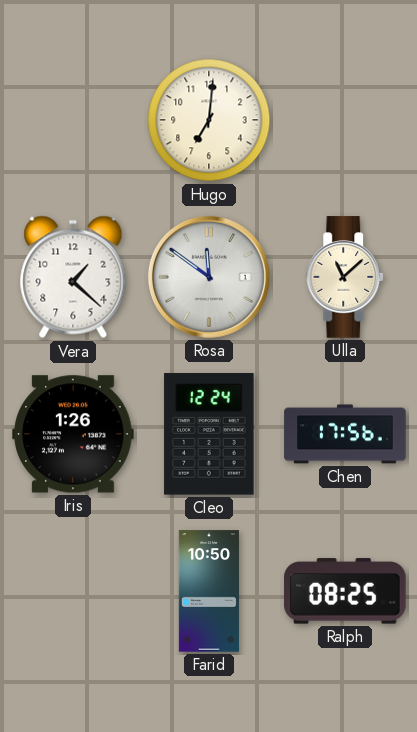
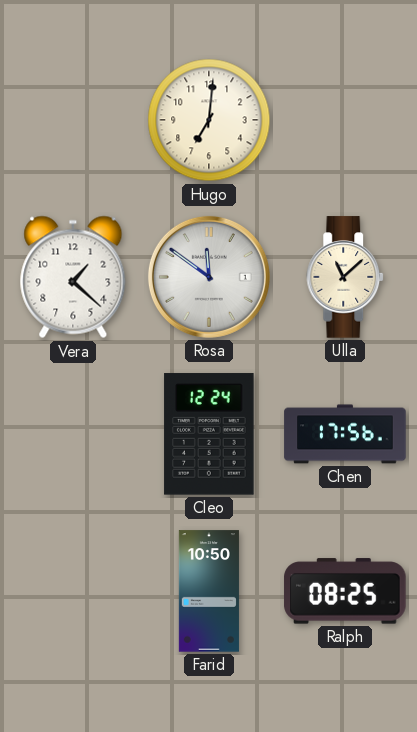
Iris: 1:26 -> none
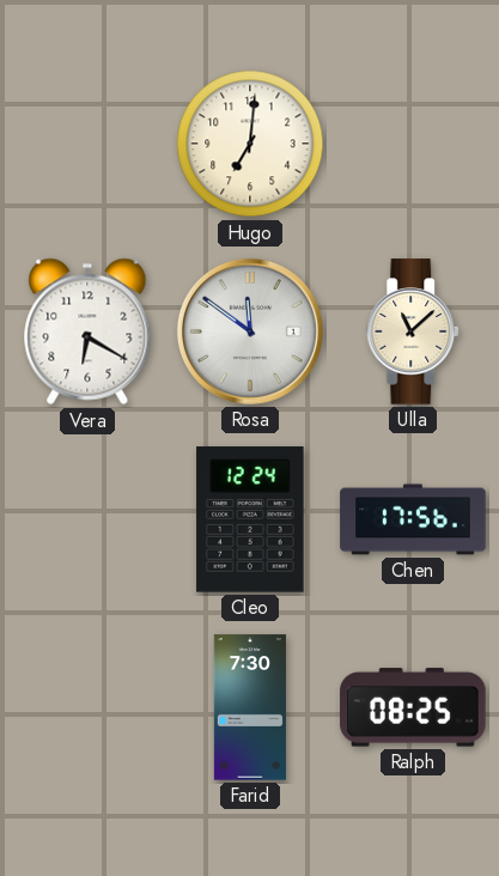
Vera: 1:22 -> 6:20
Farid: 10:50 -> 7:30
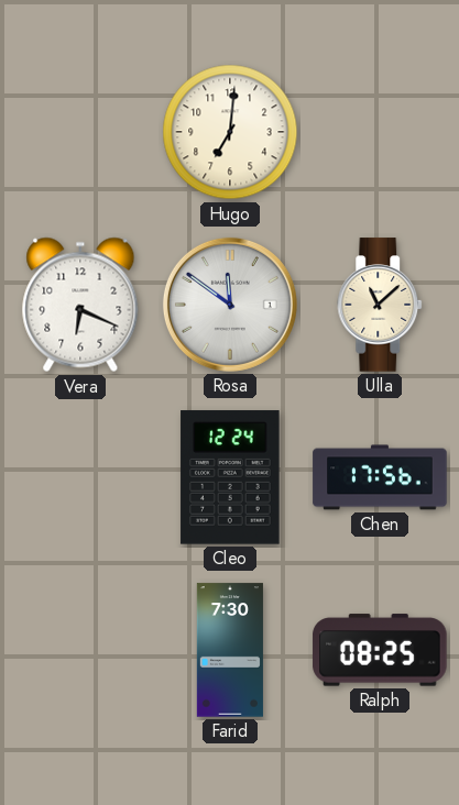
Vera: 6:20 -> 6:19
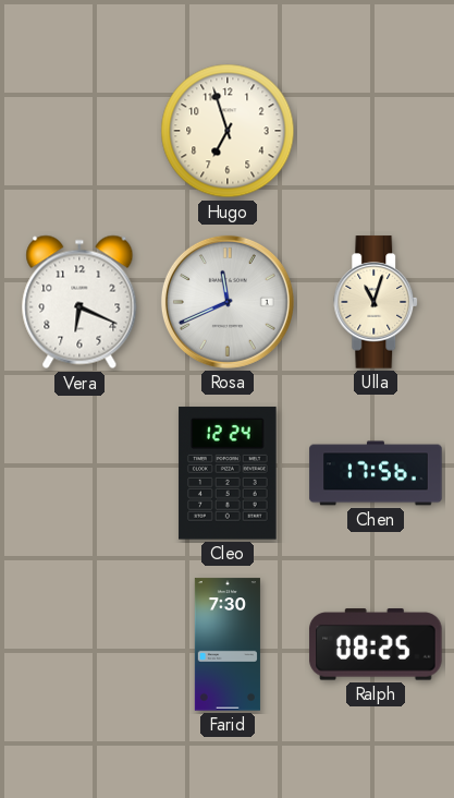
Hugo: 7:01 -> 6:57
Rosa: 11:51 -> 11:41
Ulla: 11:08 -> 11:03
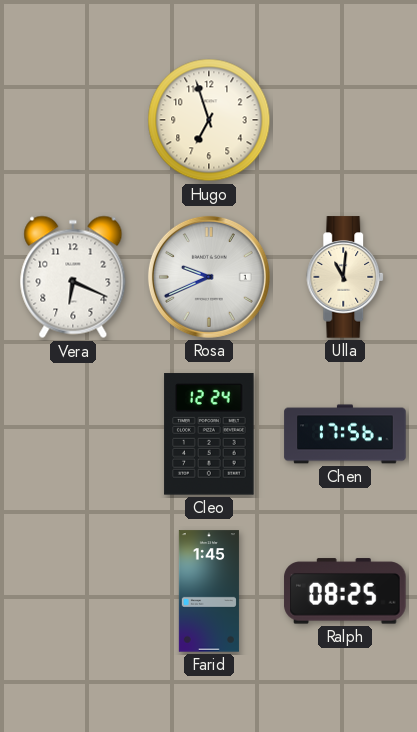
Rosa: 11:41 -> 9:41
Ulla: 11:03 -> 11:01
Farid: 7:30 -> 1:45
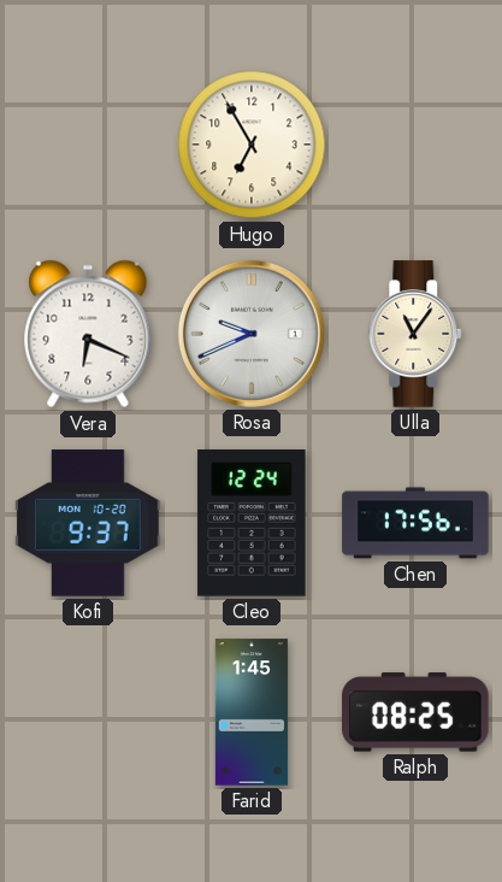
Hugo: 6:57 -> 6:55
Ulla: 11:01 -> 11:06
Kofi: none -> 9:37
